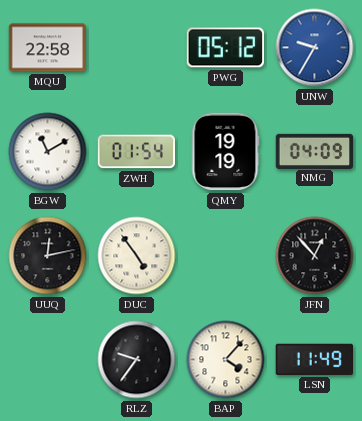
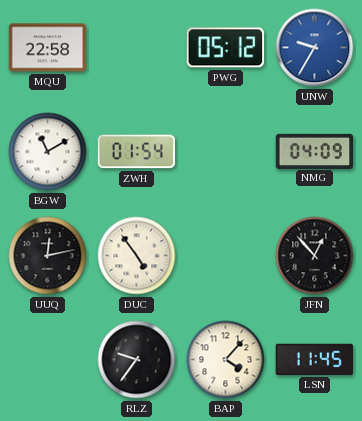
QMY: 19:19 -> none
LSN: 11:49 -> 11:45
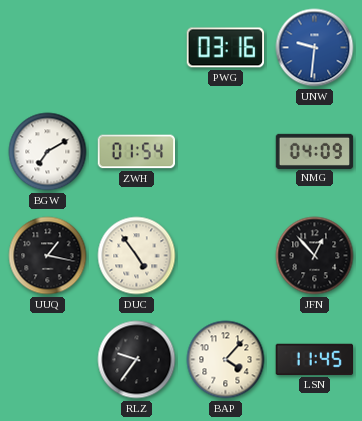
MQU: 22:58 -> none
PWG: 05:12 -> 03:16
UNW: 9:35 -> 9:31
BGW: 11:10 -> 7:10
UUQ: 12:13 -> 1:17
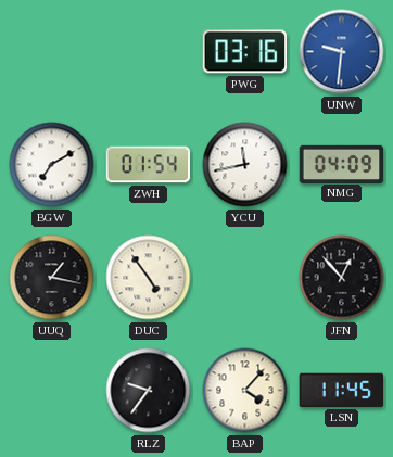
YCU: none -> 11:43
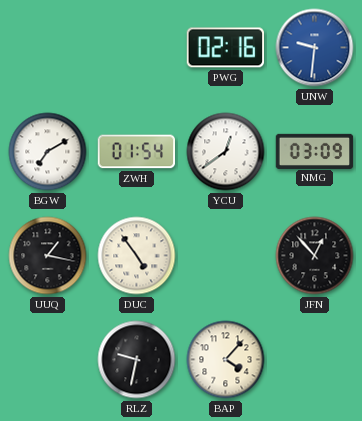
PWG: 03:16 -> 02:16
YCU: 11:43 -> 12:39
NMG: 04:09 -> 03:09
RLZ: 9:36 -> 9:32
LSN: 11:45 -> none
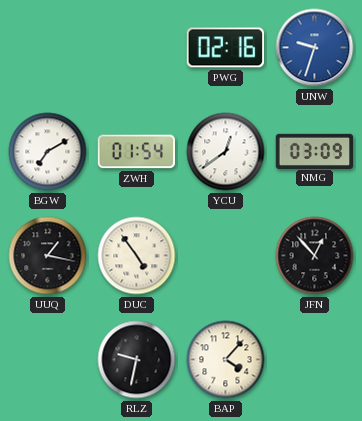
UNW: 9:31 -> 9:33
